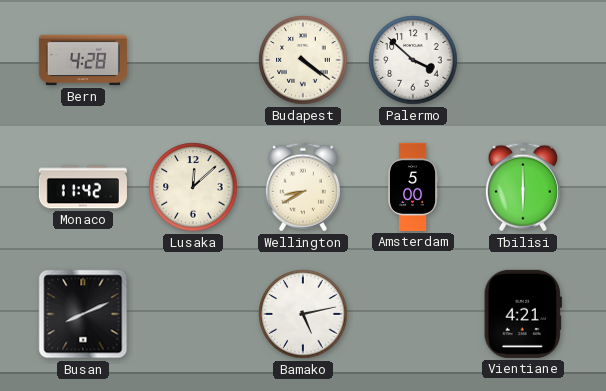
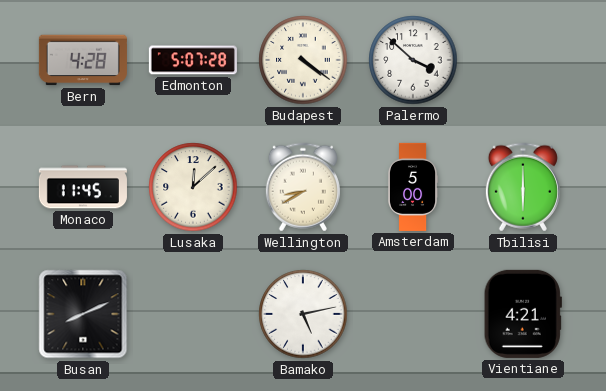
Edmonton: none -> 5:07
Monaco: 11:42 -> 11:45
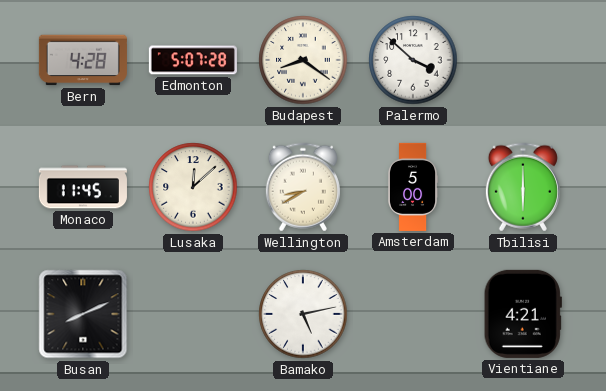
Budapest: 4:21 -> 8:21
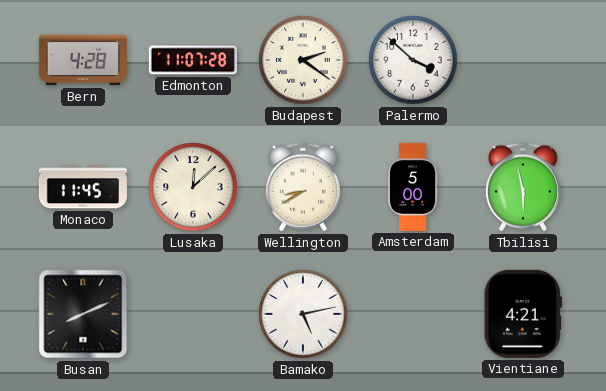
Edmonton: 5:07 -> 11:07
Budapest: 8:21 -> 2:21
Tbilisi: 6:00 -> 5:58
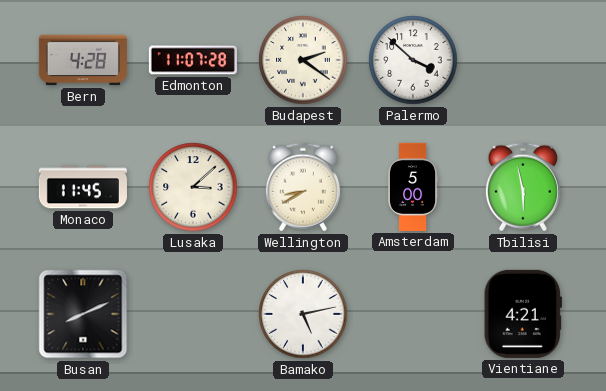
Lusaka: 12:08 -> 3:08
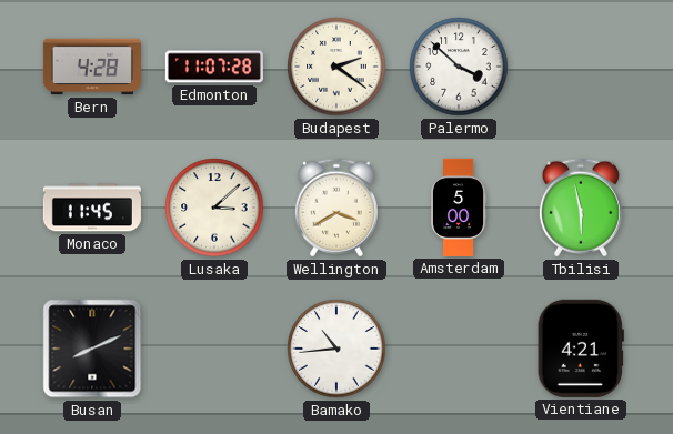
Wellington: 8:40 -> 3:40
Bamako: 5:13 -> 10:44
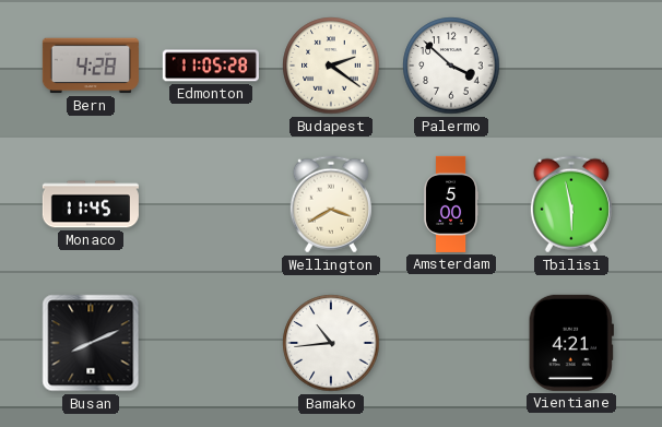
Edmonton: 11:07 -> 11:05
Lusaka: 3:08 -> none
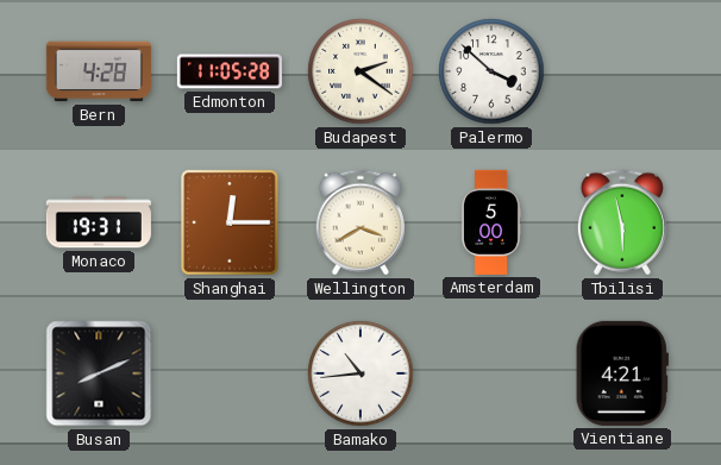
Monaco: 11:45 -> 19:31
Shanghai: none -> 12:15
